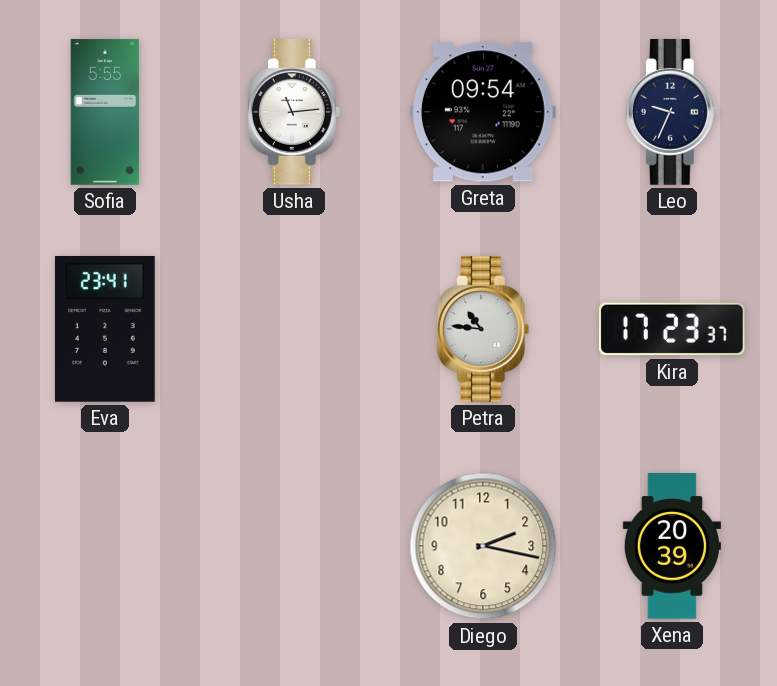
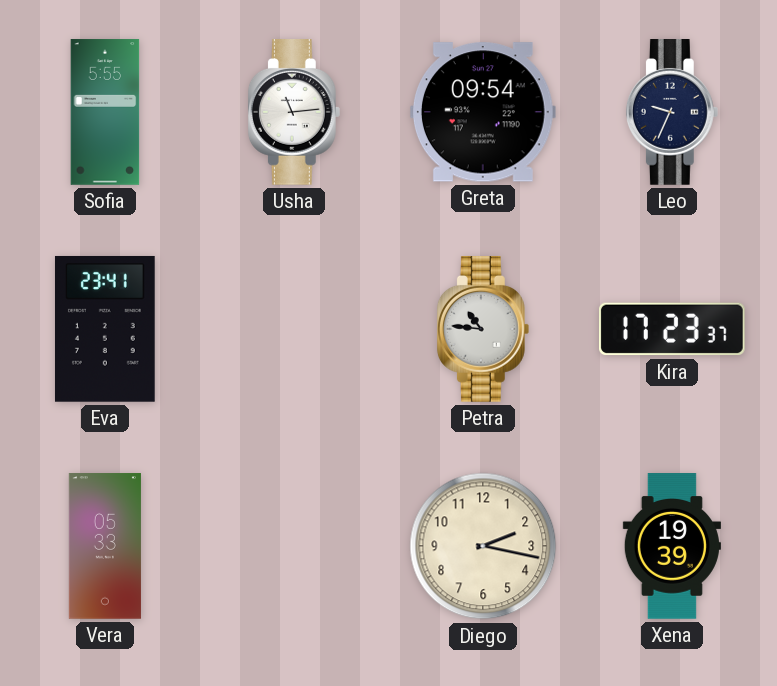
Vera: none -> 05:33
Xena: 20:39 -> 19:39
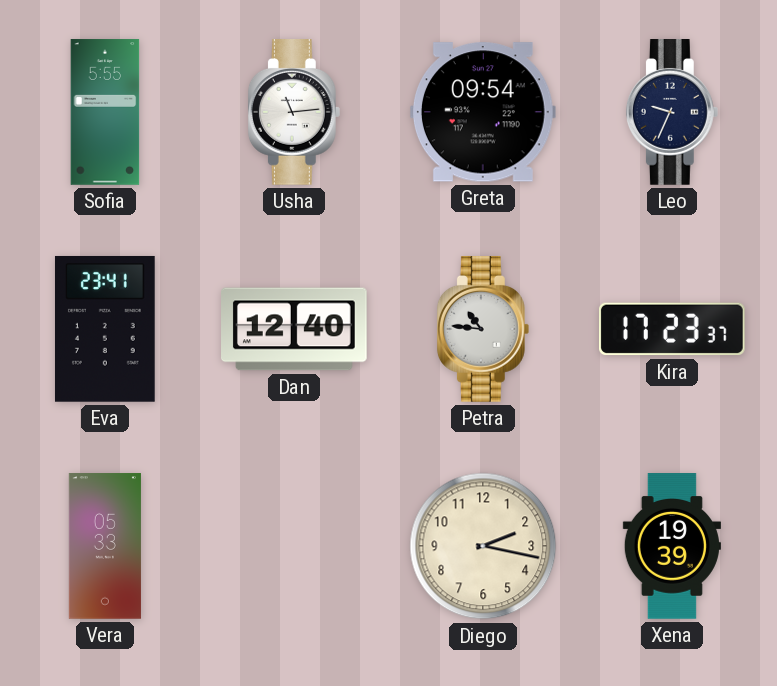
Dan: none -> 12:40
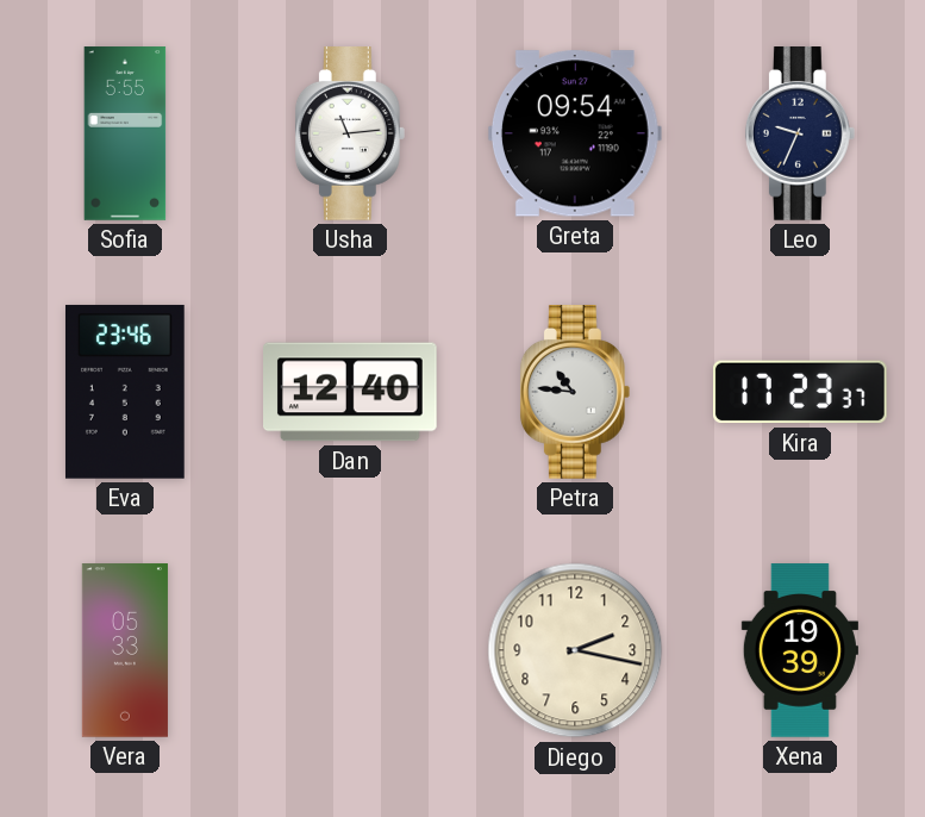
Eva: 23:41 -> 23:46
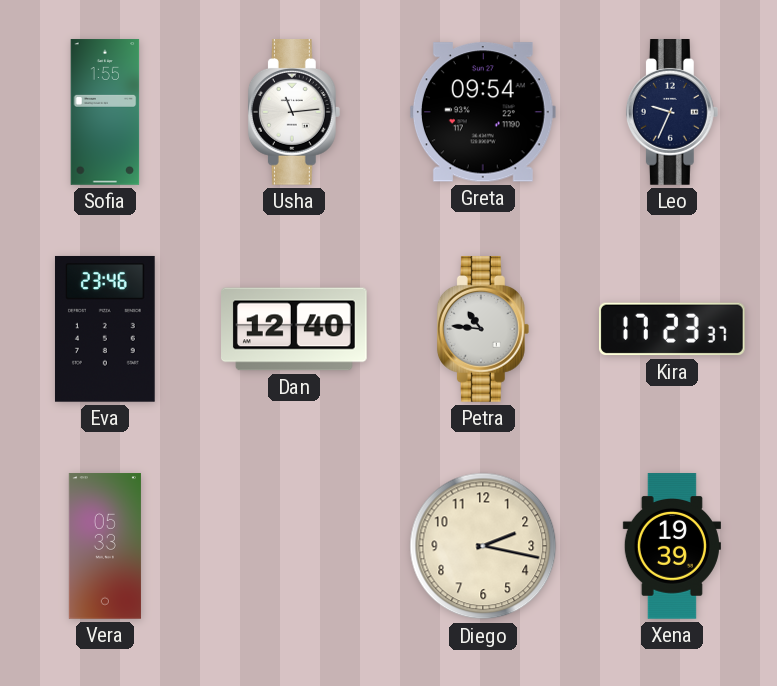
Sofia: 5:55 -> 1:55
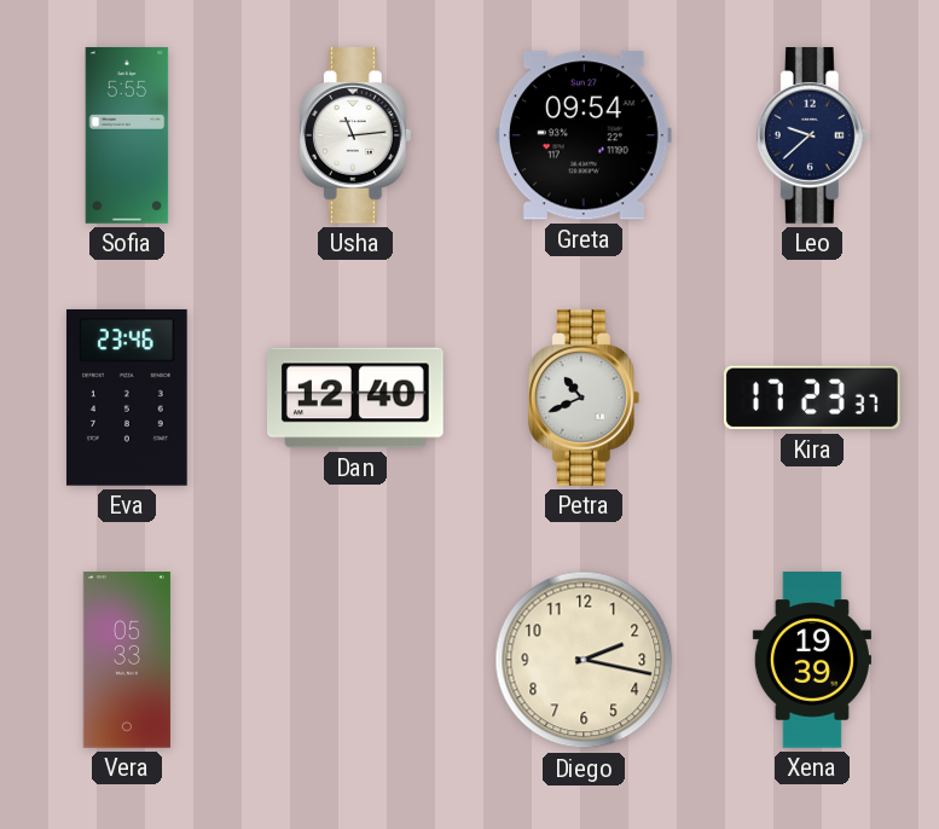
Sofia: 1:55 -> 5:55
Leo: 9:34 -> 9:38
Petra: 10:46 -> 10:41
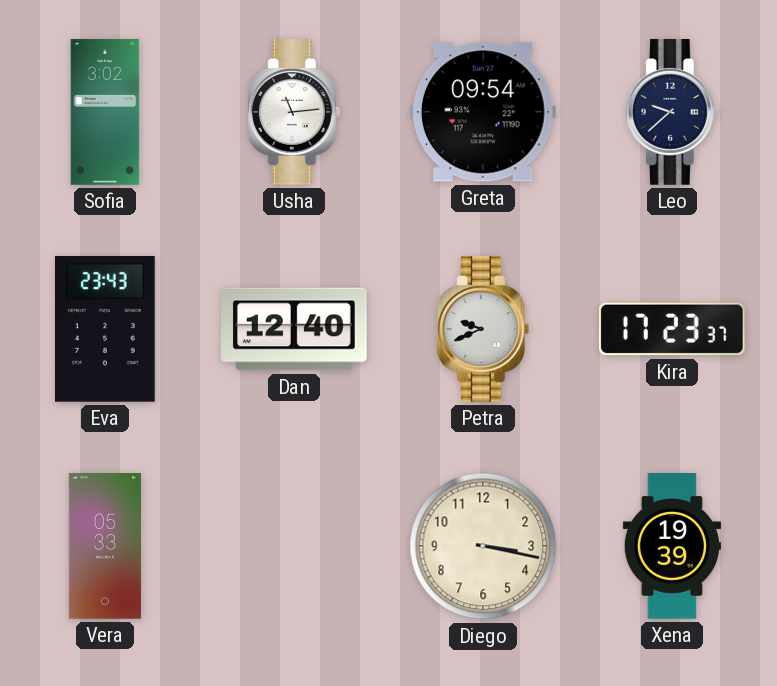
Sofia: 5:55 -> 3:02
Eva: 23:46 -> 23:43
Petra: 10:41 -> 9:41
Diego: 2:17 -> 3:17
